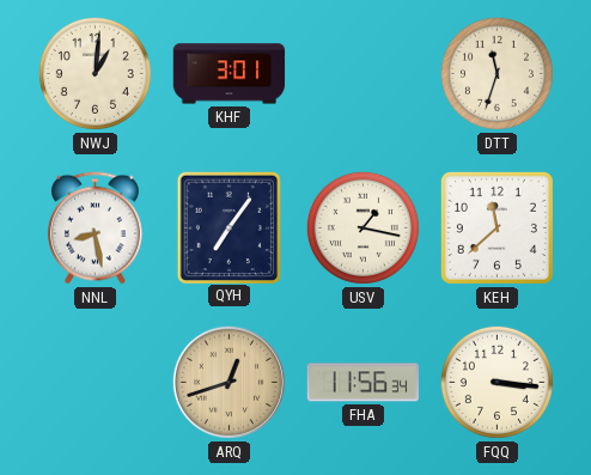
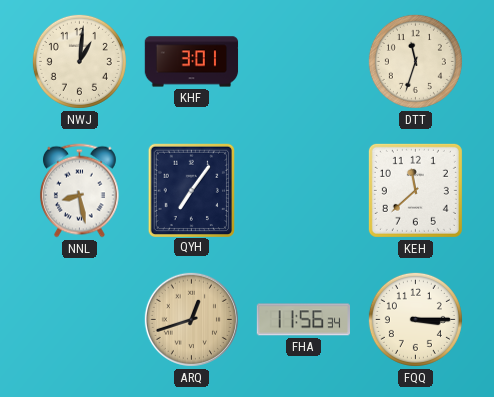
USV: 1:17 -> none
FQQ: 3:16 -> 3:15
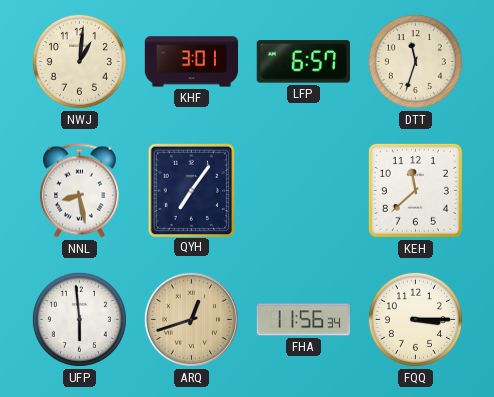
LFP: none -> 6:57
UFP: none -> 5:59
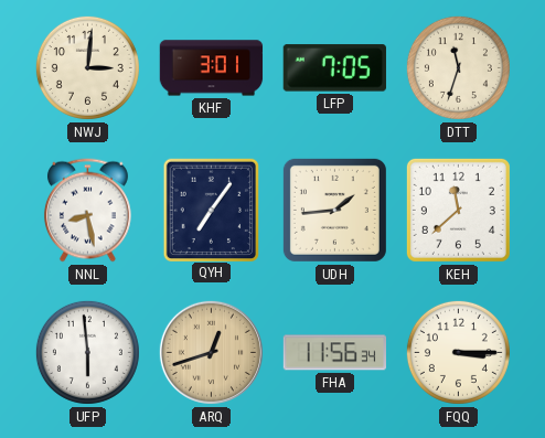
NWJ: 1:01 -> 3:01
LFP: 6:57 -> 7:05
UDH: none -> 1:44
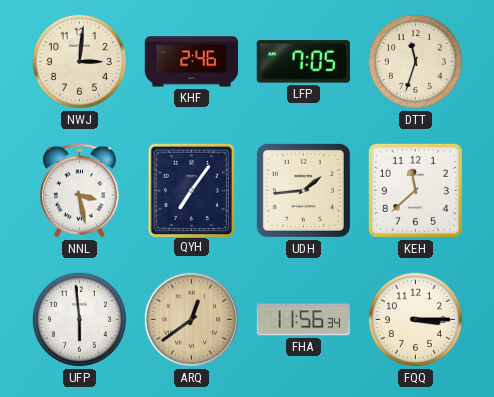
KHF: 3:01 -> 2:46
NNL: 8:28 -> 3:28
ARQ: 12:42 -> 12:39
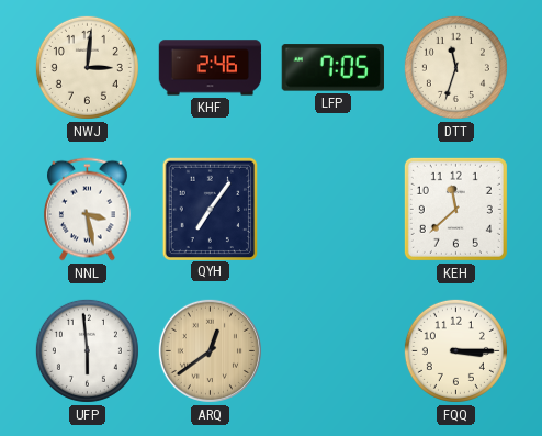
UDH: 1:44 -> none
FHA: 11:56 -> none
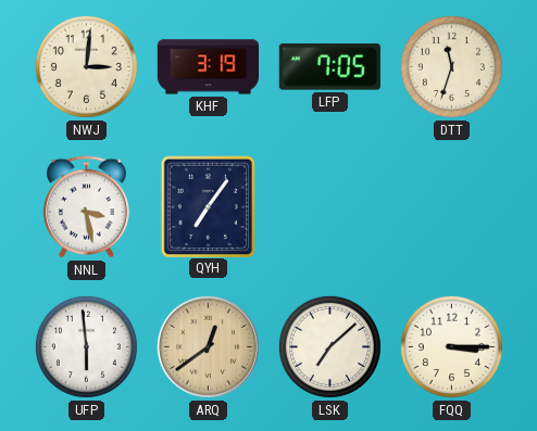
KHF: 2:46 -> 3:19
KEH: 11:38 -> none
LSK: none -> 7:08
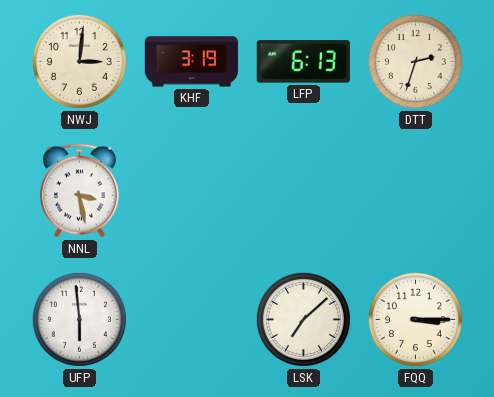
LFP: 7:05 -> 6:13
DTT: 11:33 -> 2:33
QYH: 7:06 -> none
ARQ: 12:39 -> none
